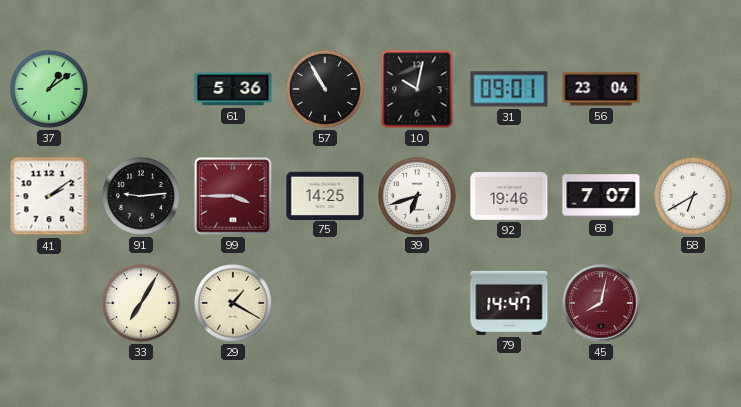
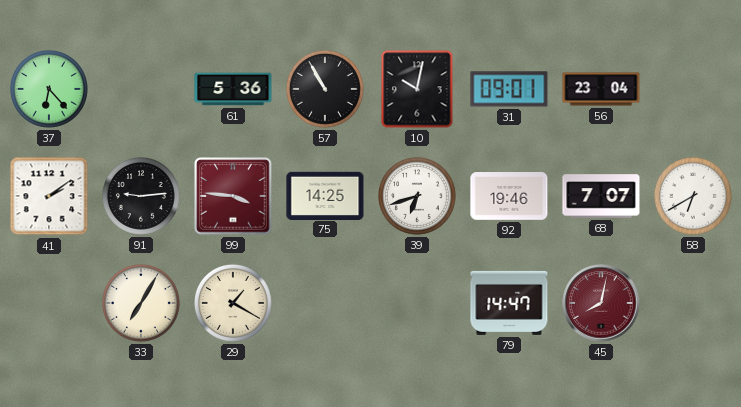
37: 1:09 -> 6:23
99: 3:45 -> 3:46
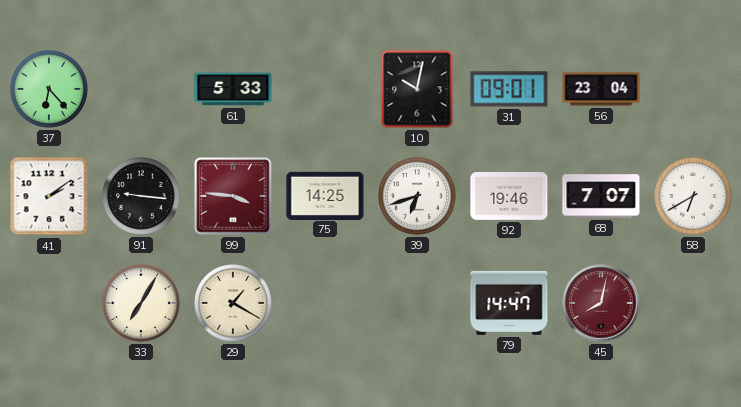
61: 5:36 -> 5:33
57: 10:55 -> none
91: 9:14 -> 9:16
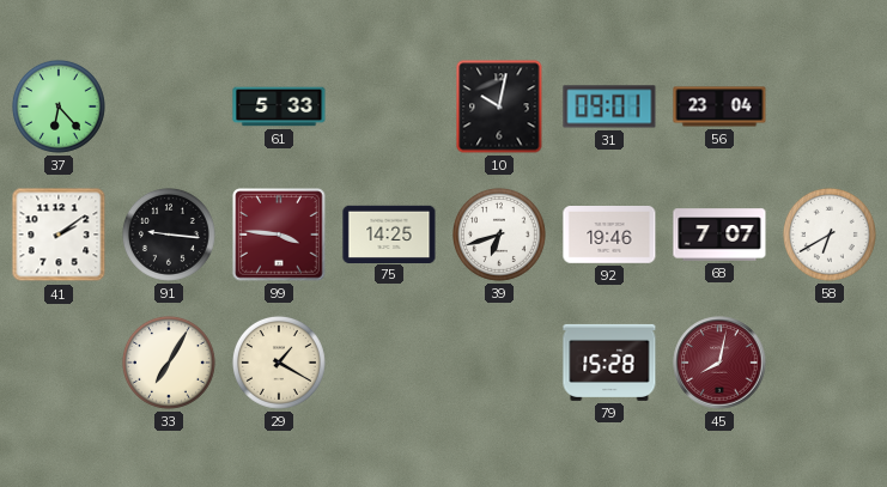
79: 14:47 -> 15:28
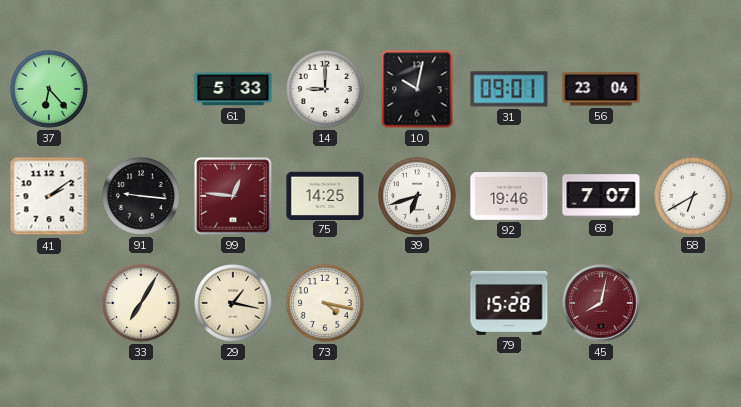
14: none -> 9:00
99: 3:46 -> 12:46
29: 1:20 -> 1:17
73: none -> 4:17
